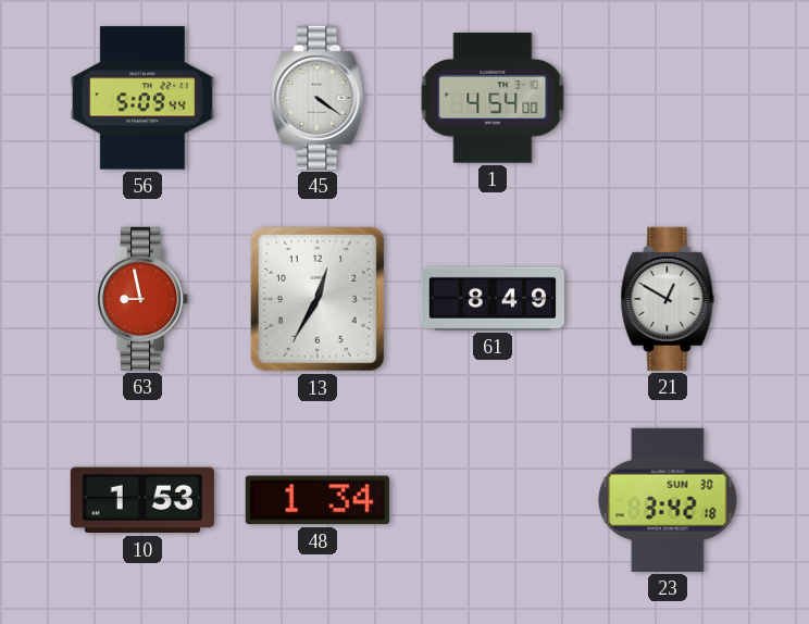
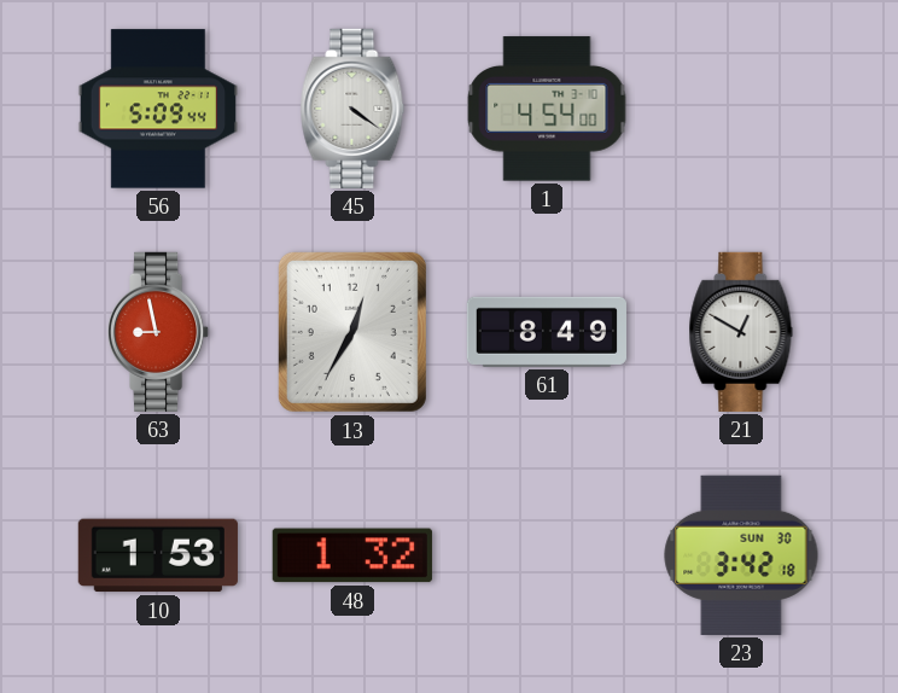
48: 1:34 -> 1:32
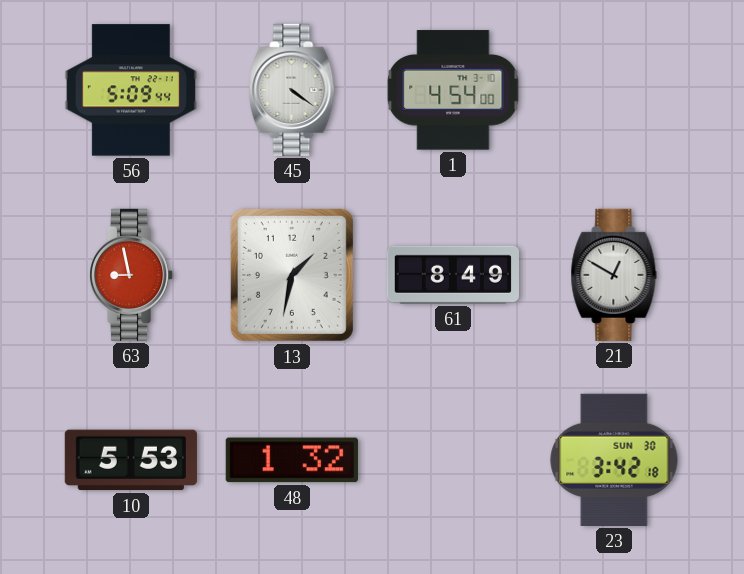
13: 12:35 -> 1:32
10: 1:53 -> 5:53
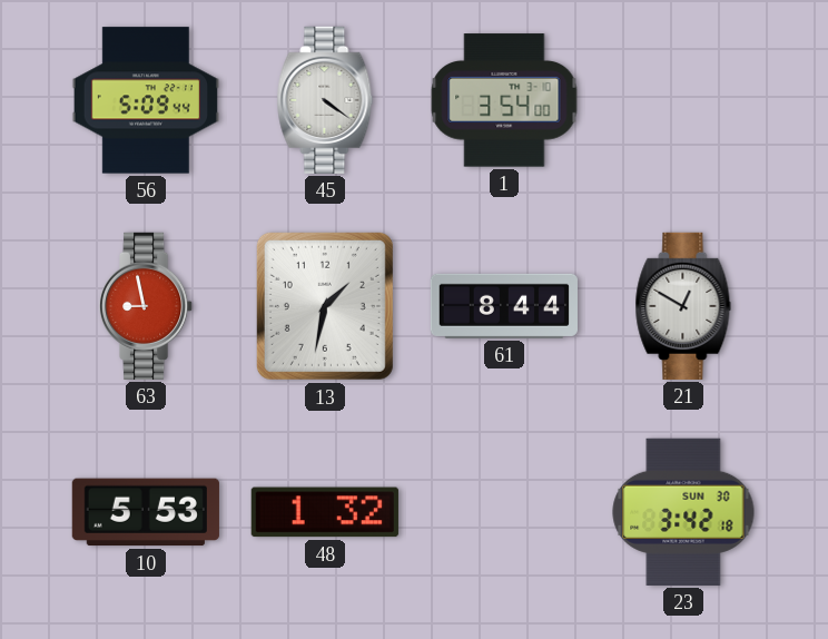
1: 4:54 -> 3:54
61: 8:49 -> 8:44
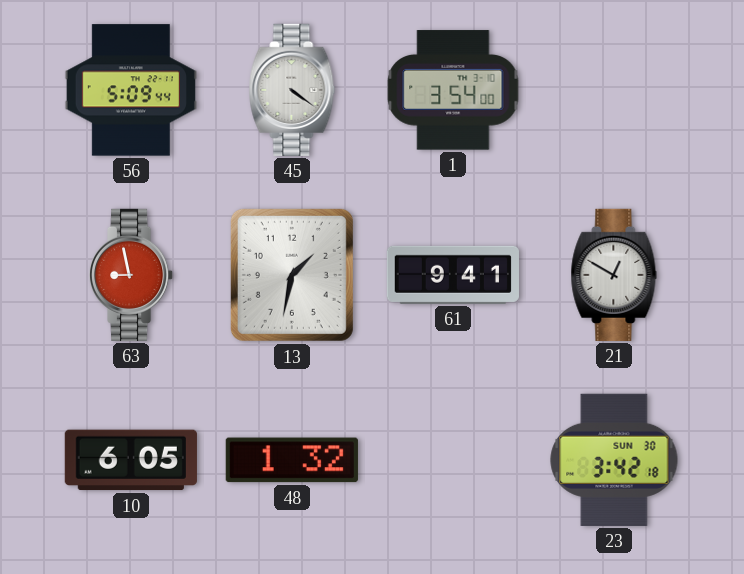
61: 8:44 -> 9:41
10: 5:53 -> 6:05
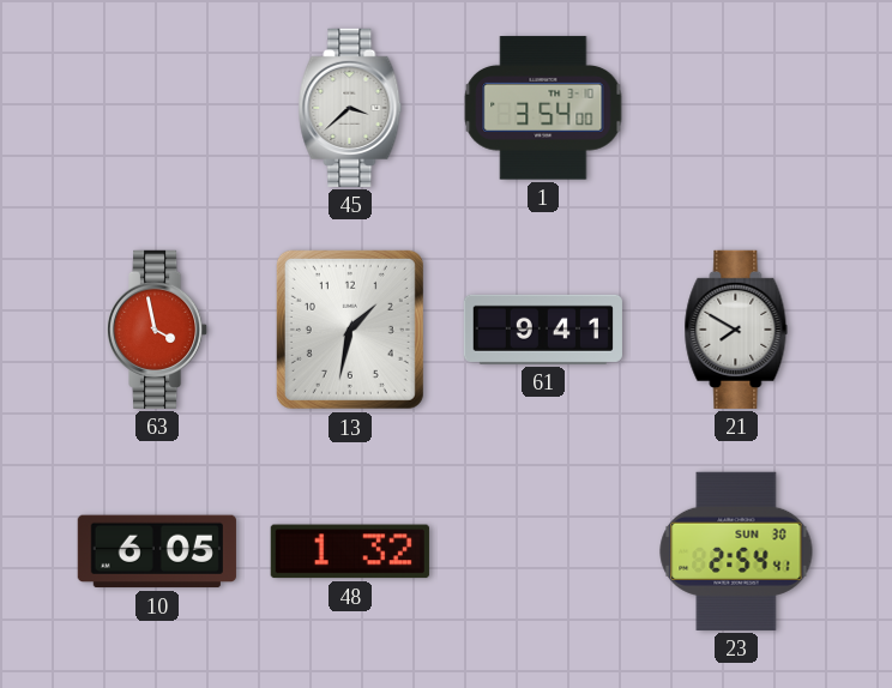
56: 5:09 -> none
45: 4:21 -> 3:38
63: 8:58 -> 3:58
21: 12:50 -> 7:50
23: 3:42 -> 2:54
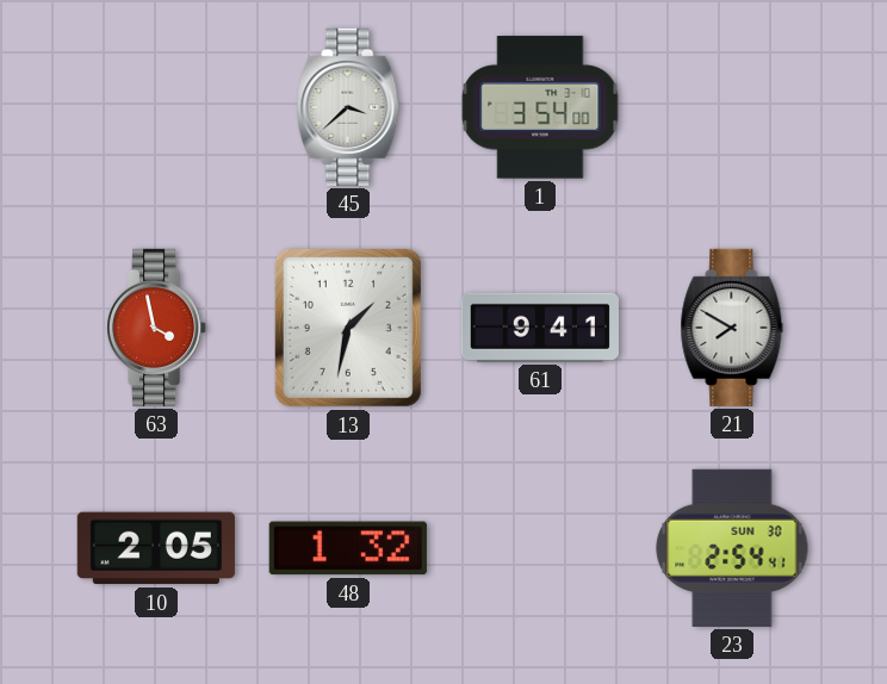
10: 6:05 -> 2:05
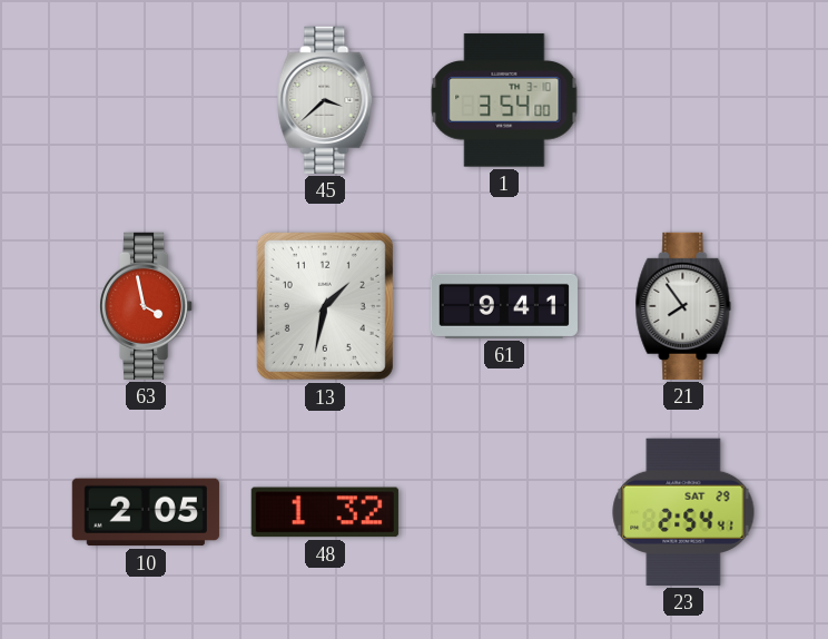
21: 7:50 -> 7:54
23 date: SUN 30 -> SAT 29
